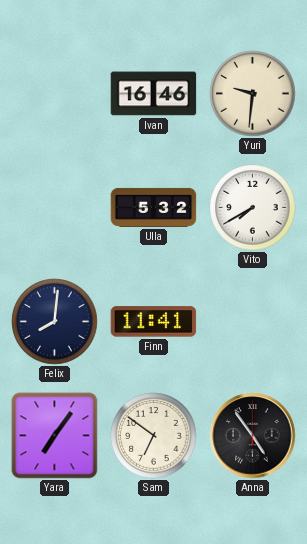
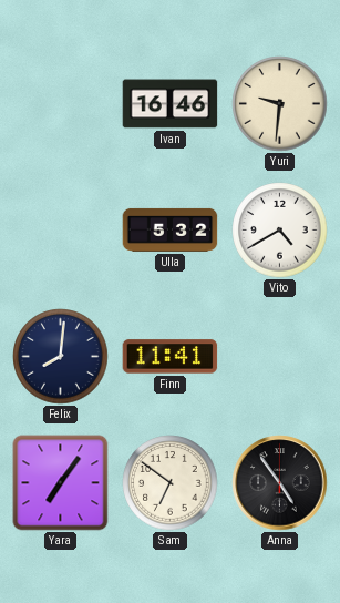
Vito: 7:40 -> 4:40
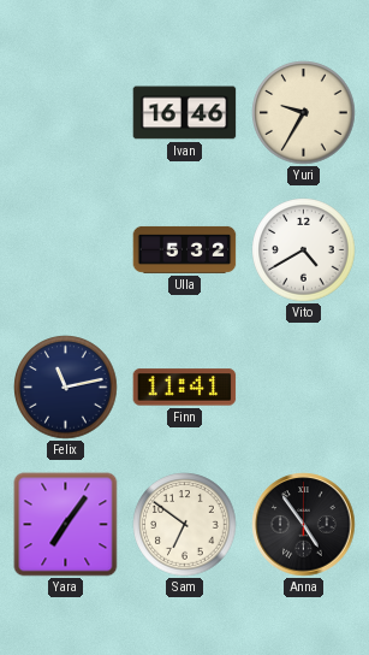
Yuri: 9:31 -> 9:35
Felix: 8:01 -> 11:13
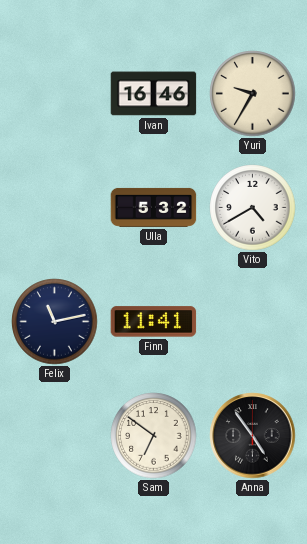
Yara: 7:06 -> none
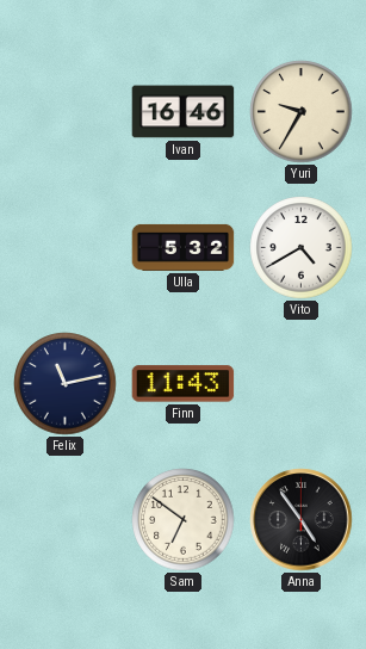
Finn: 11:41 -> 11:43
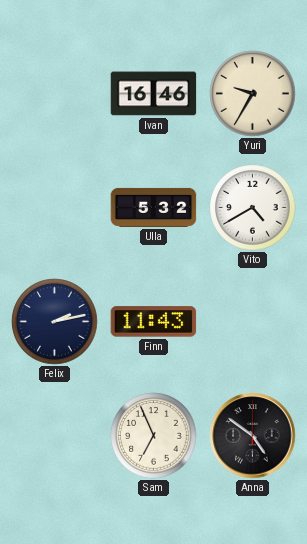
Felix: 11:13 -> 2:13
Sam: 6:51 -> 6:56
Anna: 4:54 -> 4:51
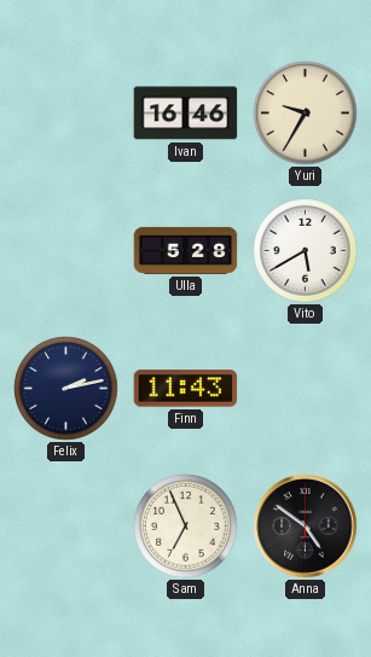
Ulla: 5:32 -> 5:28
Vito: 4:40 -> 5:40
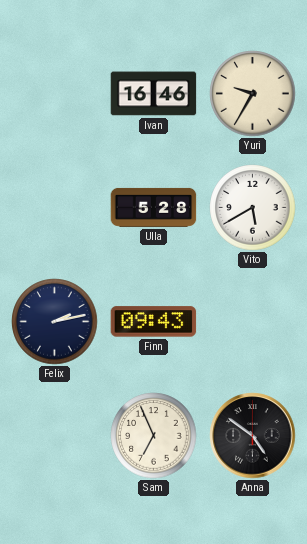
Finn: 11:43 -> 09:43
